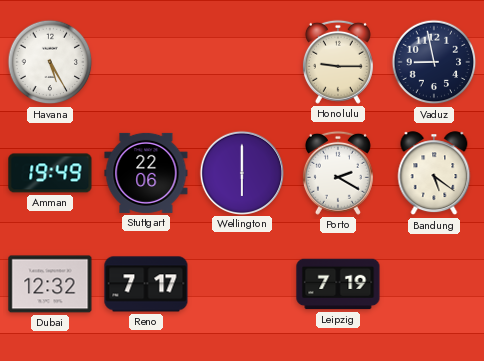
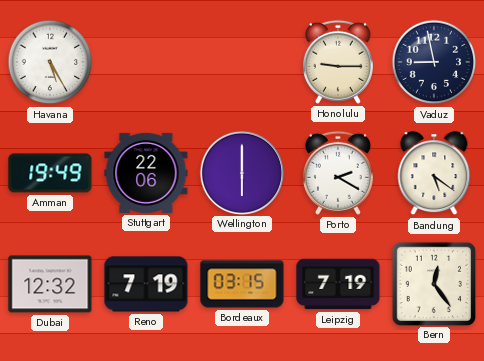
Reno: 7:17 -> 7:19
Bordeaux: none -> 03:15
Bern: none -> 12:24
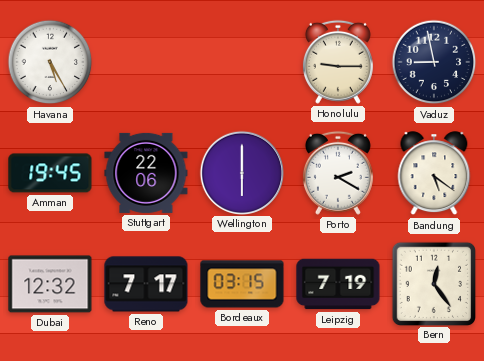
Amman: 19:49 -> 19:45
Reno: 7:19 -> 7:17
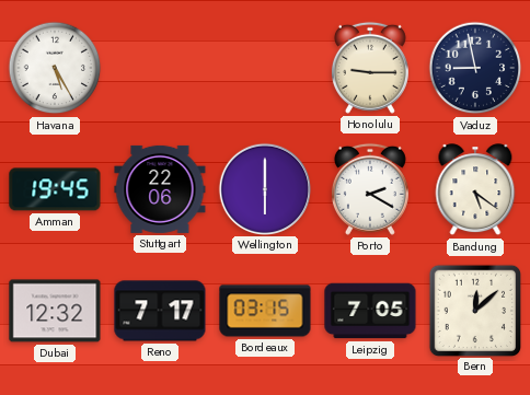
Leipzig: 7:19 -> 7:05
Bern: 12:24 -> 12:08
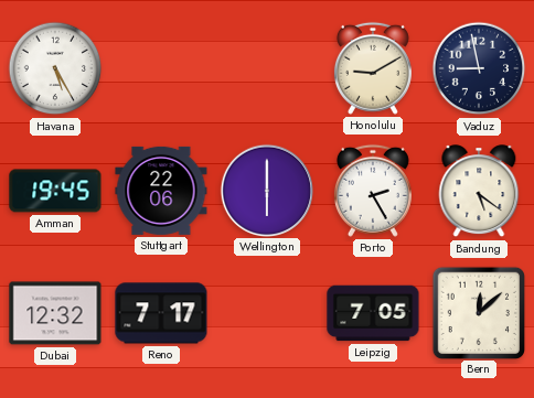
Honolulu: 9:15 -> 9:10
Porto: 2:20 -> 2:25
Bordeaux: 03:15 -> none
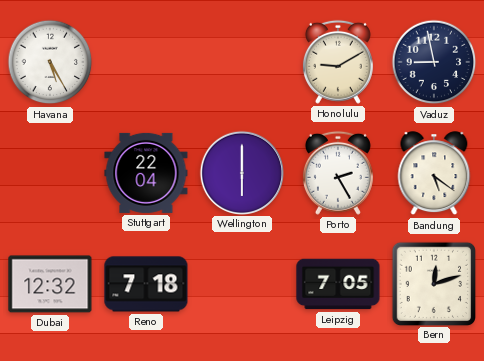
Amman: 19:45 -> none
Stuttgart: 22:06 -> 22:04
Reno: 7:17 -> 7:18
Bern: 12:08 -> 12:12
